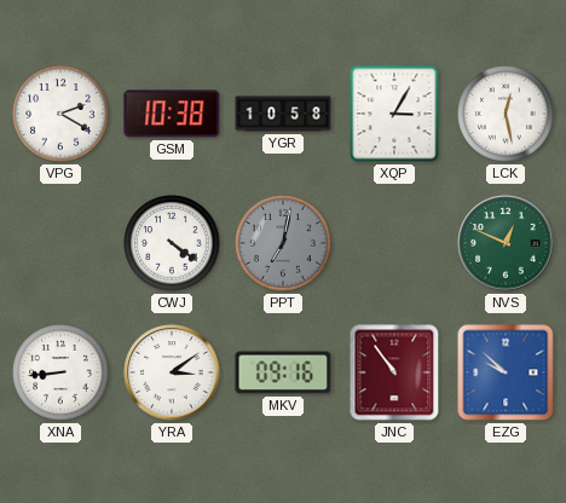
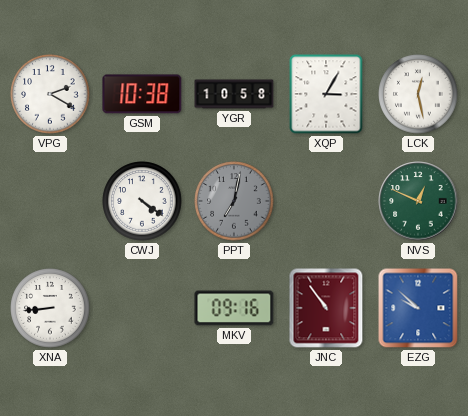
YRA: 3:09 -> none
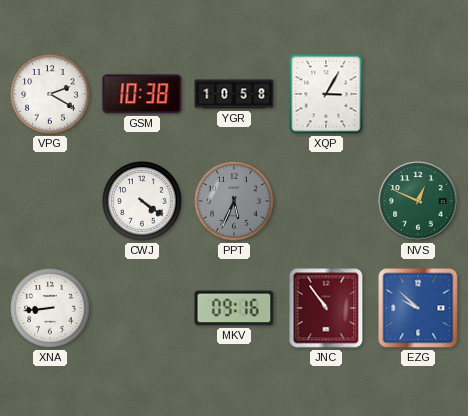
LCK: 12:28 -> none
PPT: 7:02 -> 5:34
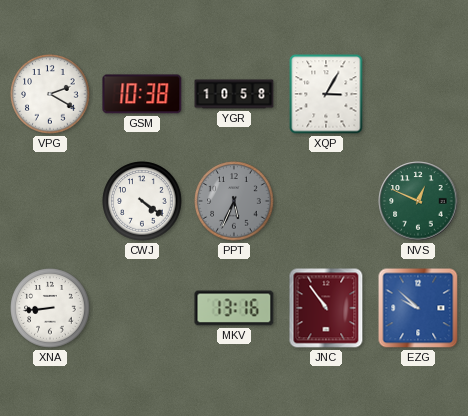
MKV: 09:16 -> 13:16
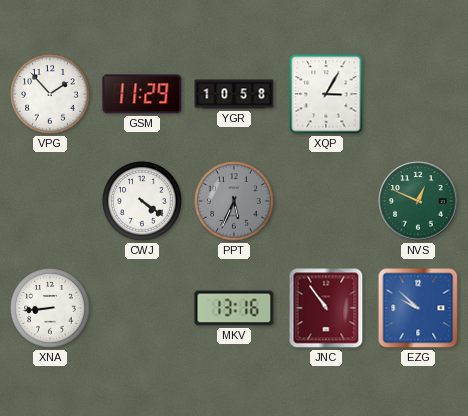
VPG: 2:20 -> 1:53
GSM: 10:38 -> 11:29
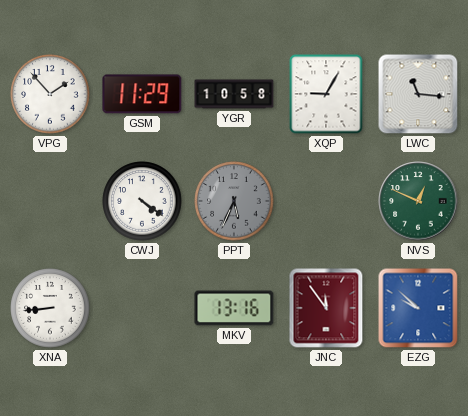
XQP: 3:05 -> 9:05
LWC: none -> 11:16
JNC: 10:54 -> 11:54
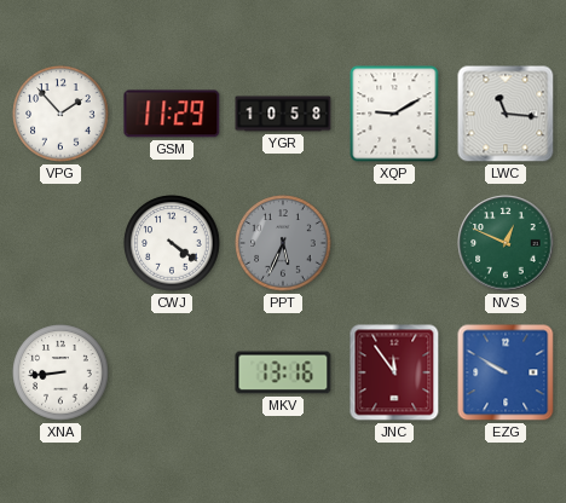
XQP: 9:05 -> 9:10
EZG: 9:52 -> 9:50
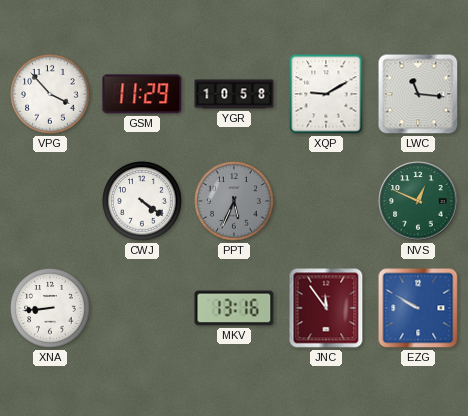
VPG: 1:53 -> 3:53
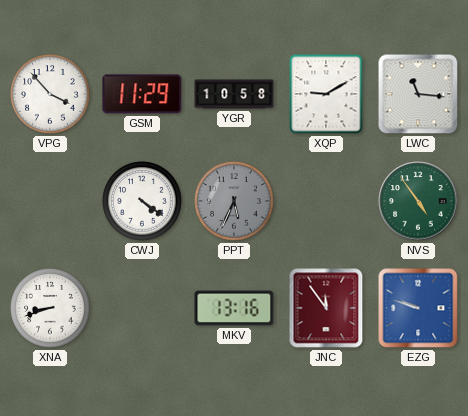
NVS: 12:49 -> 4:54
XNA: 8:44 -> 8:42
EZG: 9:50 -> 9:48
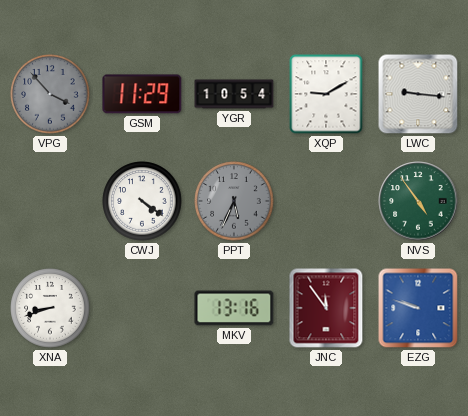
VPG dial: white -> grey
YGR: 10:58 -> 10:54
LWC: 11:16 -> 9:16
